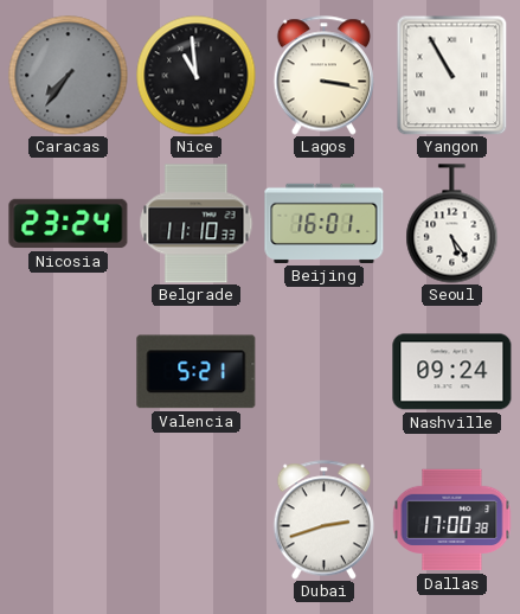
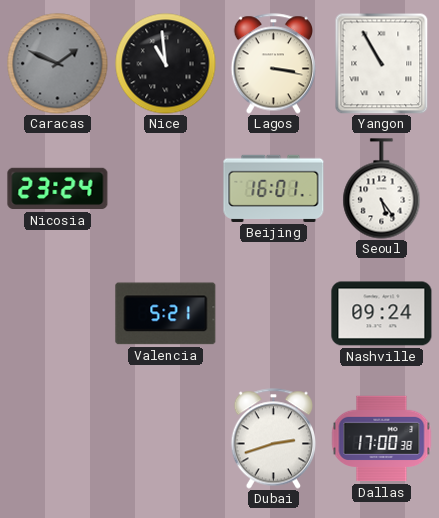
Caracas: 7:36 -> 1:49
Belgrade: 11:10 -> none
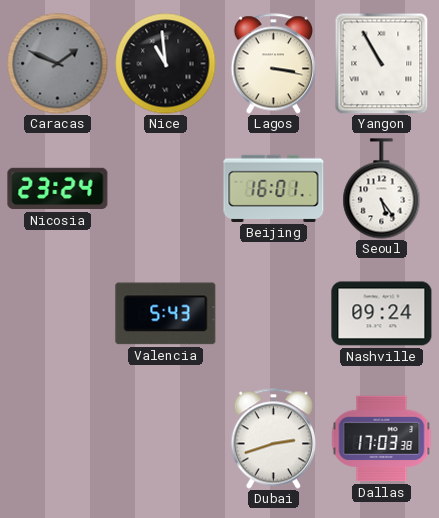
Valencia: 5:21 -> 5:43
Dallas: 17:00 -> 17:03
